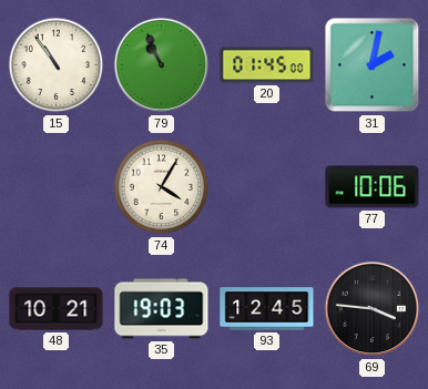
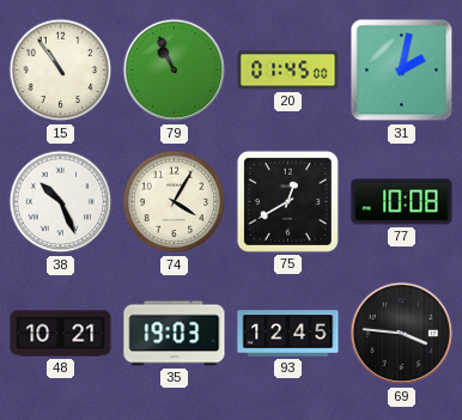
38: none -> 10:26
75: none -> 12:40
77: 10:06 -> 10:08
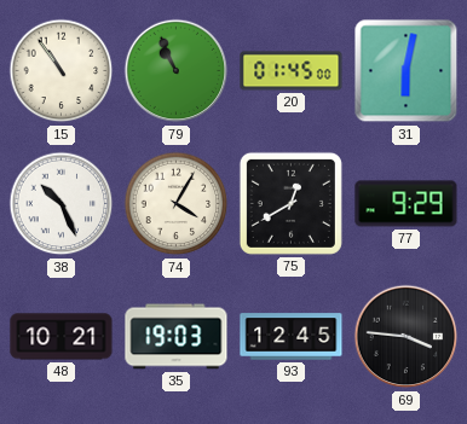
31: 2:02 -> 6:02
77: 10:08 -> 9:29
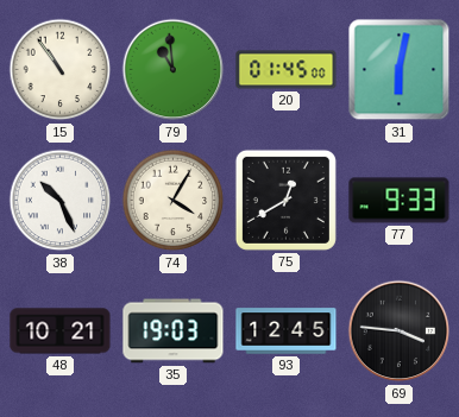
79: 10:56 -> 10:59
77: 9:29 -> 9:33
